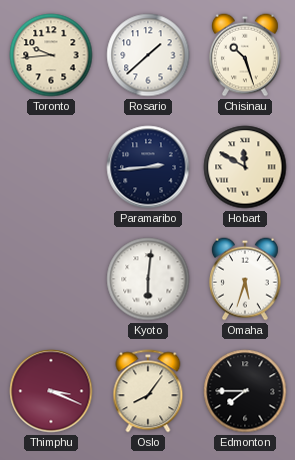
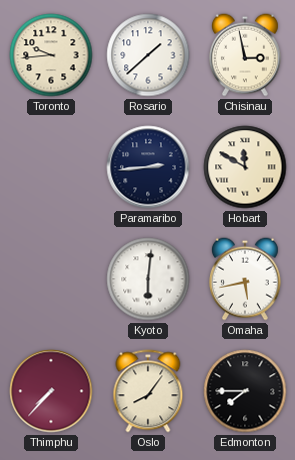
Chisinau: 10:27 -> 2:58
Omaha: 5:33 -> 5:43
Thimphu: 3:19 -> 7:37
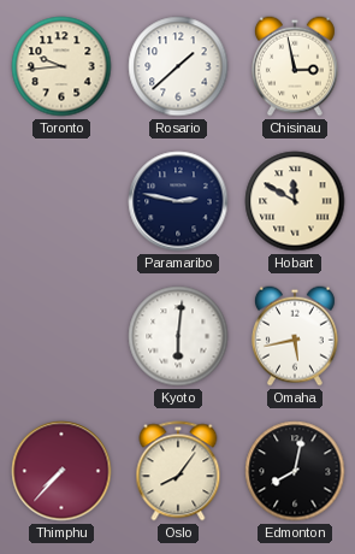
Paramaribo: 2:44 -> 2:47
Edmonton: 7:45 -> 8:02
